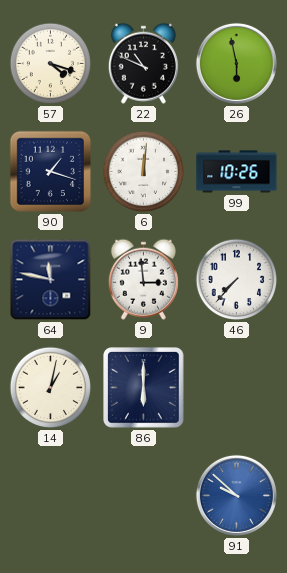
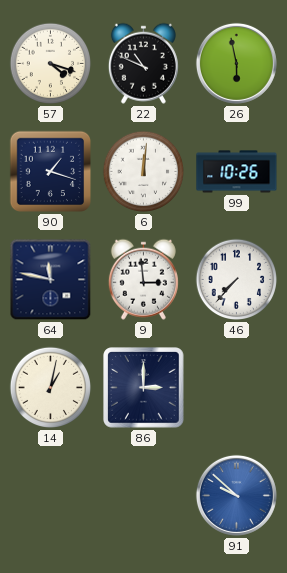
86: 6:00 -> 3:00
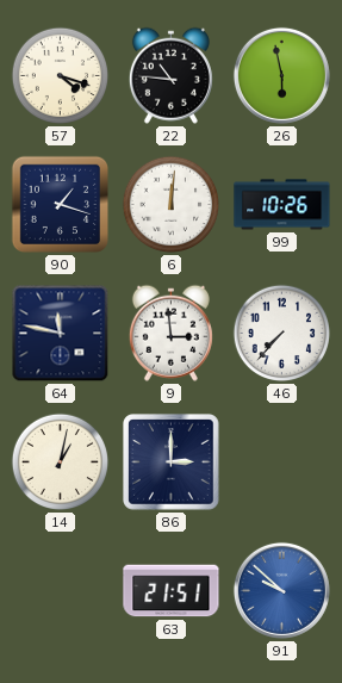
22: 10:49 -> 10:46
63: none -> 21:51
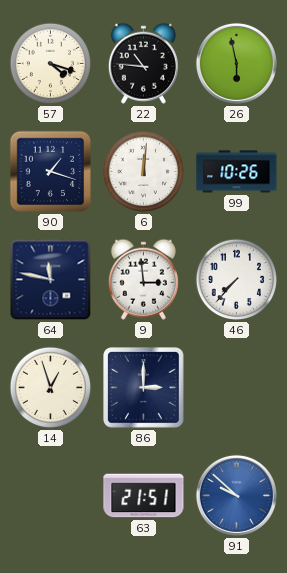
14: 1:02 -> 12:57
